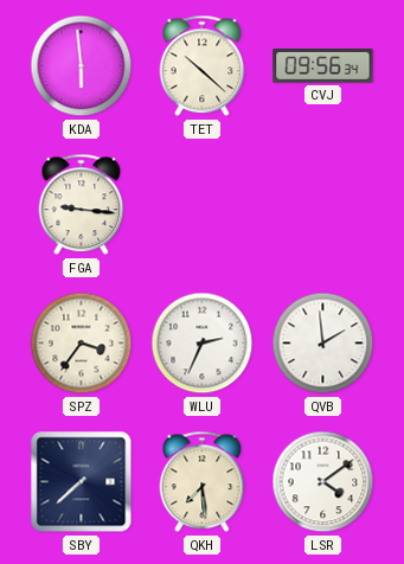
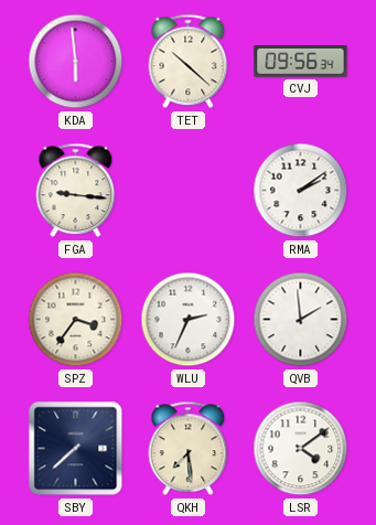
RMA: none -> 2:09
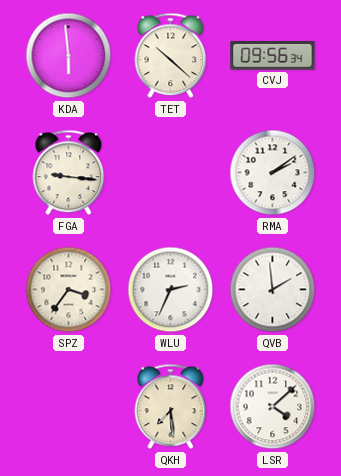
SBY: 7:38 -> none
LSR: 4:09 -> 4:08
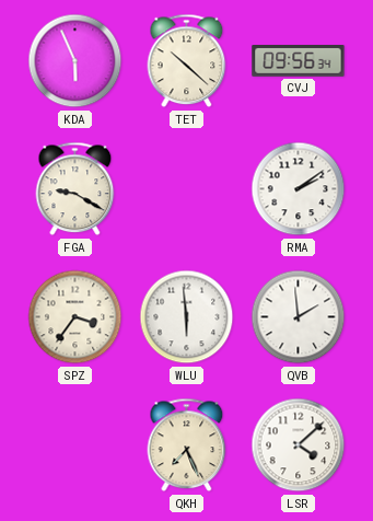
KDA: 5:59 -> 5:56
FGA: 9:16 -> 9:20
WLU: 2:34 -> 5:59
QKH: 7:29 -> 7:26
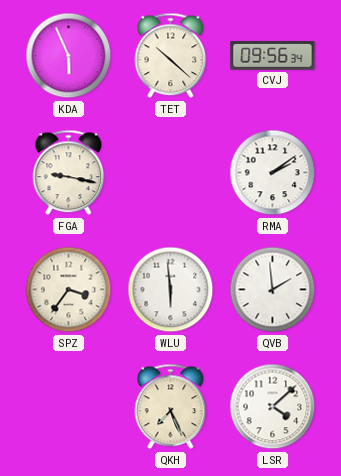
FGA: 9:20 -> 9:17
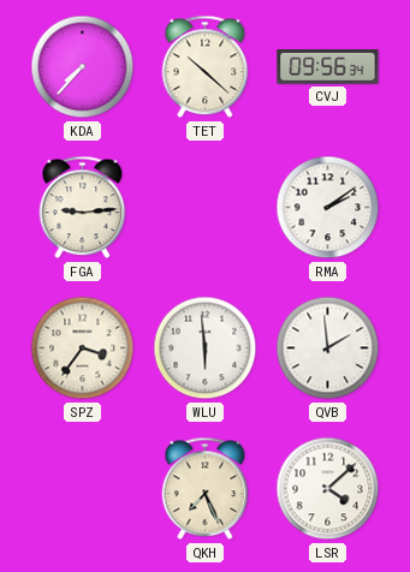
KDA: 5:56 -> 7:37
FGA: 9:17 -> 9:14
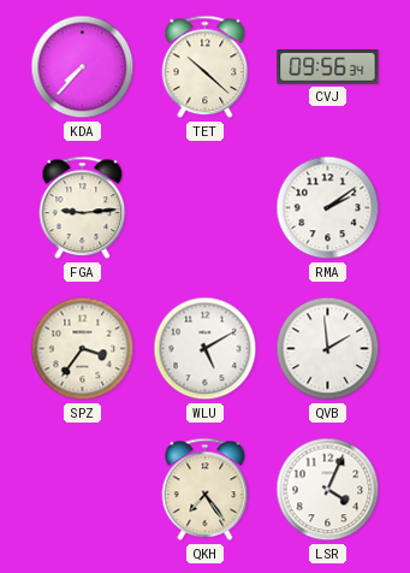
WLU: 5:59 -> 5:10
QKH: 7:26 -> 7:24
LSR: 4:08 -> 4:04
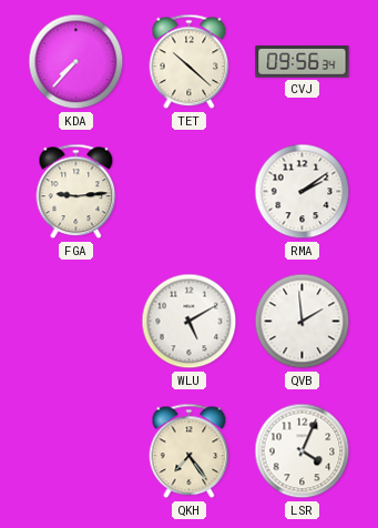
SPZ: 3:36 -> none
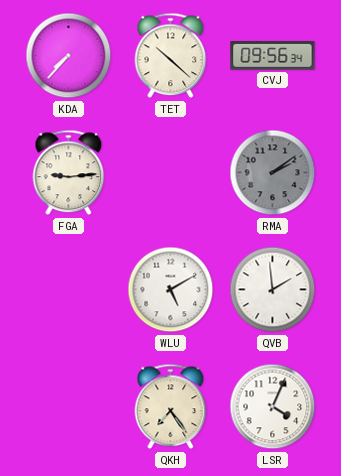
RMA dial: white -> grey
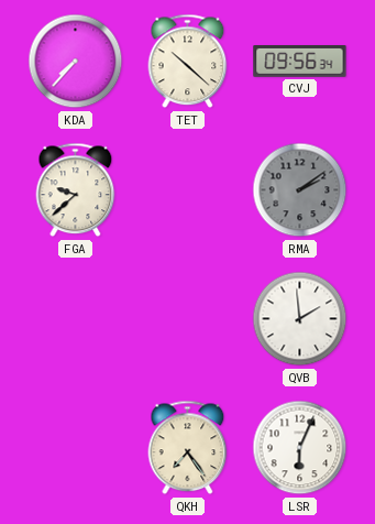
FGA: 9:14 -> 9:38
WLU: 5:10 -> none
LSR: 4:04 -> 6:04
